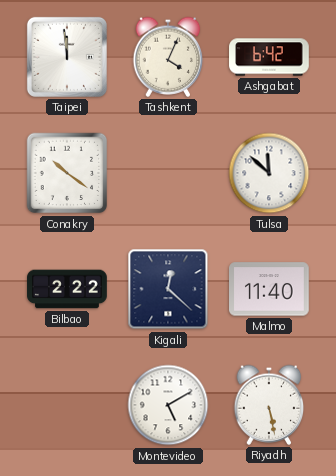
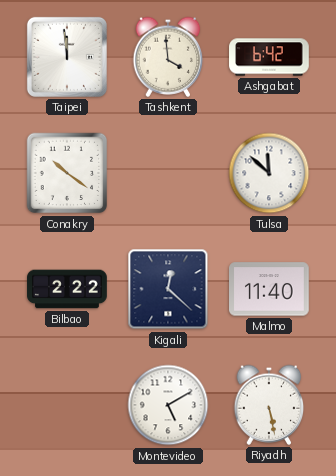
Tashkent: 4:04 -> 3:59
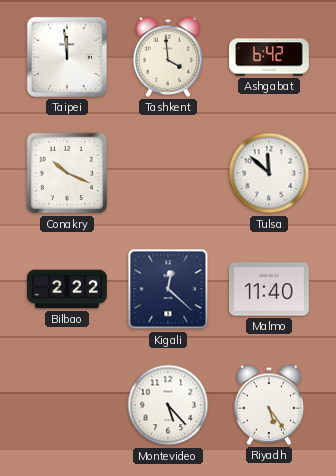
Conakry: 10:21 -> 10:19
Montevideo: 5:10 -> 5:23
Riyadh: 5:28 -> 5:24
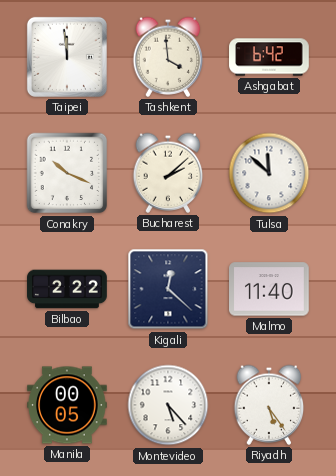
Bucharest: none -> 2:08
Manila: none -> 00:05
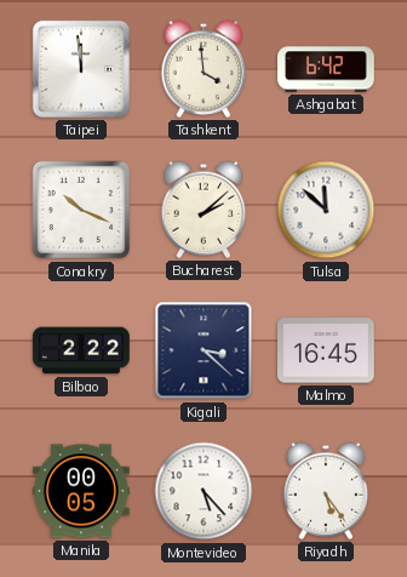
Kigali: 12:22 -> 3:22
Malmo: 11:40 -> 16:45
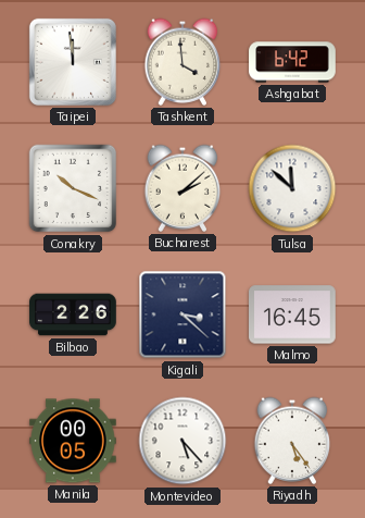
Bilbao: 2:22 -> 2:26
